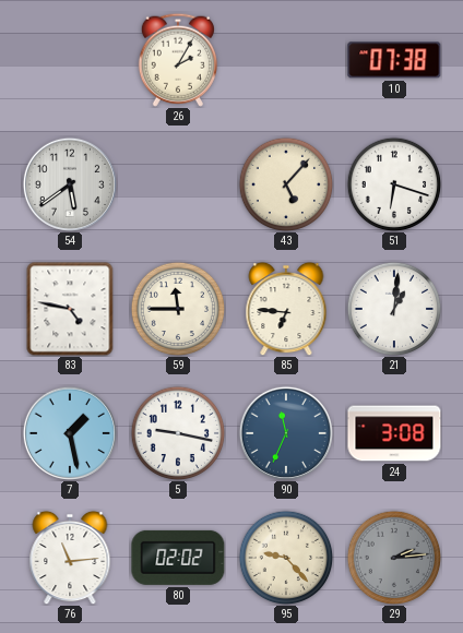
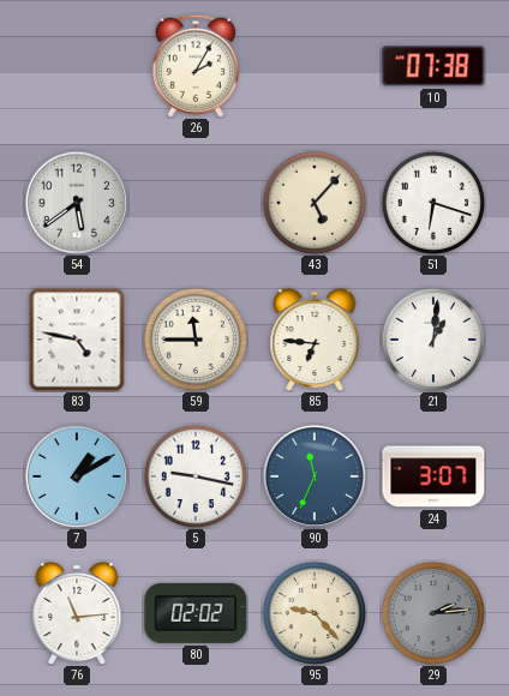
7: 1:28 -> 1:10
24: 3:08 -> 3:07
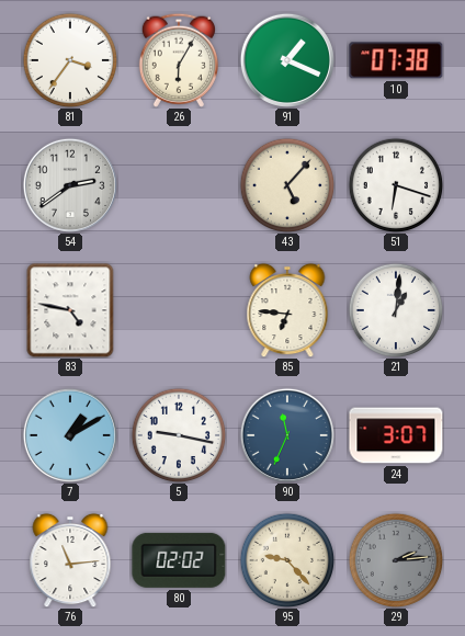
81: none -> 3:36
26: 2:05 -> 6:05
91: none -> 1:19
54: 5:39 -> 2:39
59: 11:45 -> none
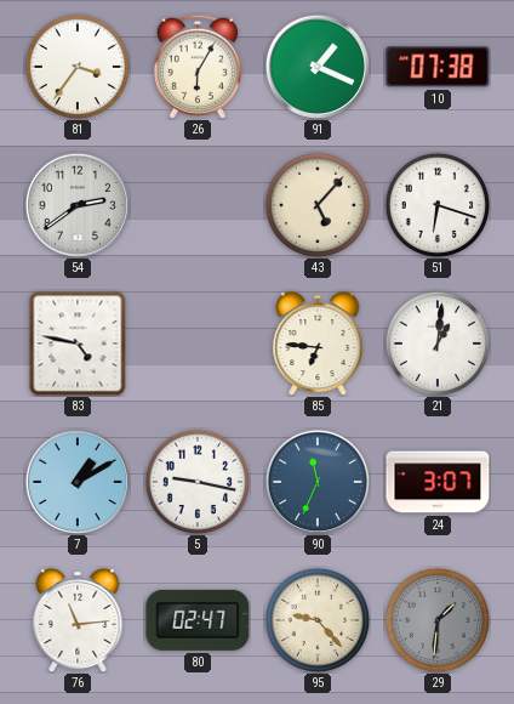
80: 02:02 -> 02:47
29: 2:14 -> 1:31
